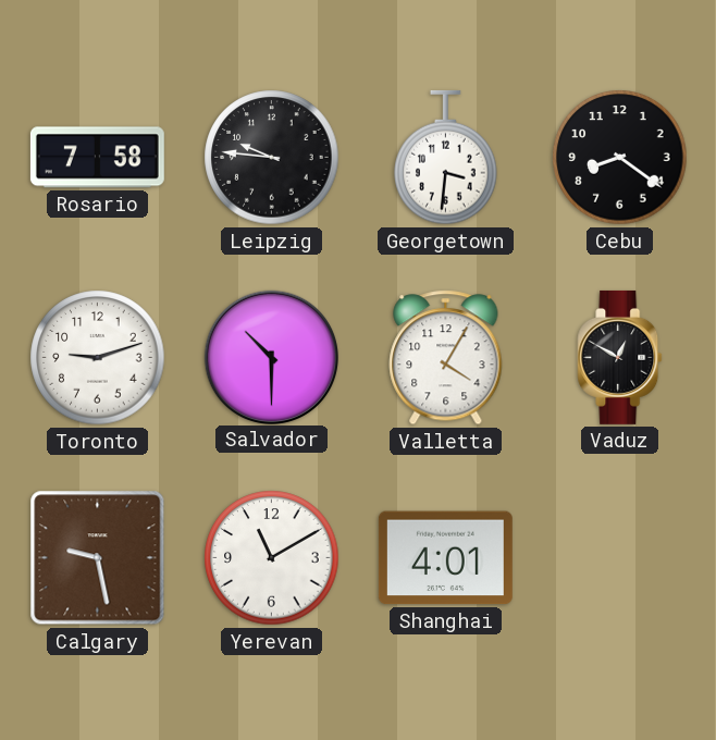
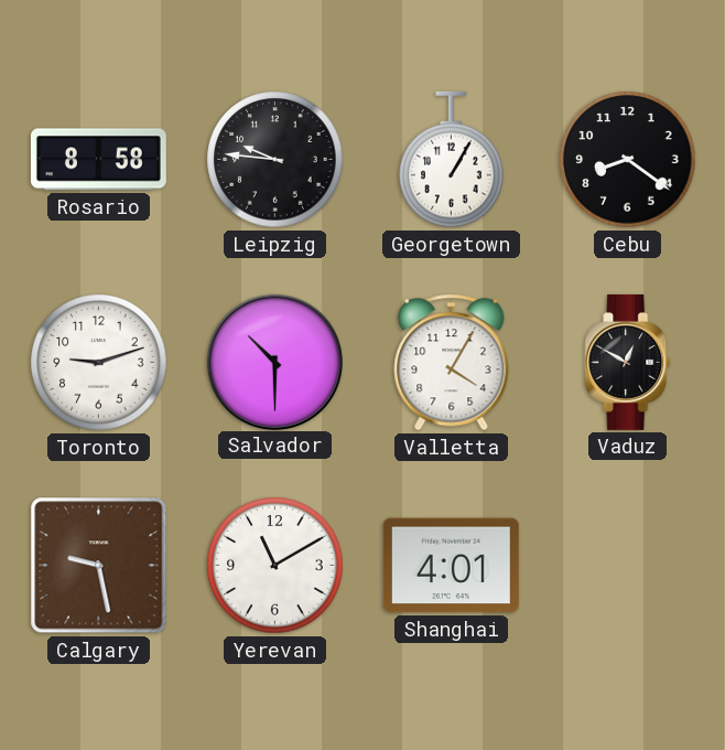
Rosario: 7:58 -> 8:58
Georgetown: 3:31 -> 1:05
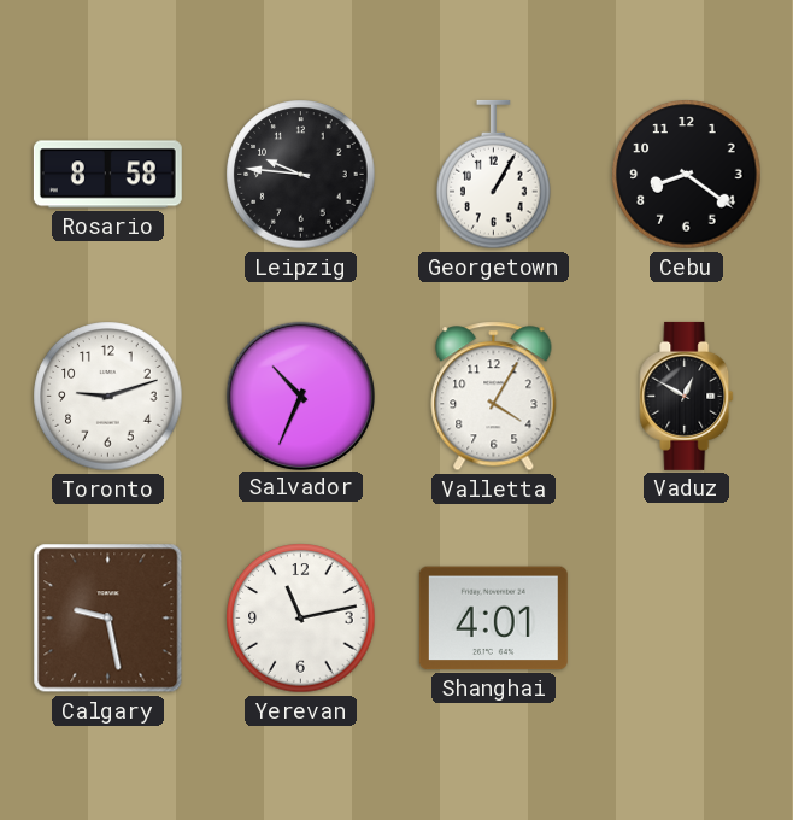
Salvador: 10:30 -> 10:34
Yerevan: 11:10 -> 11:13
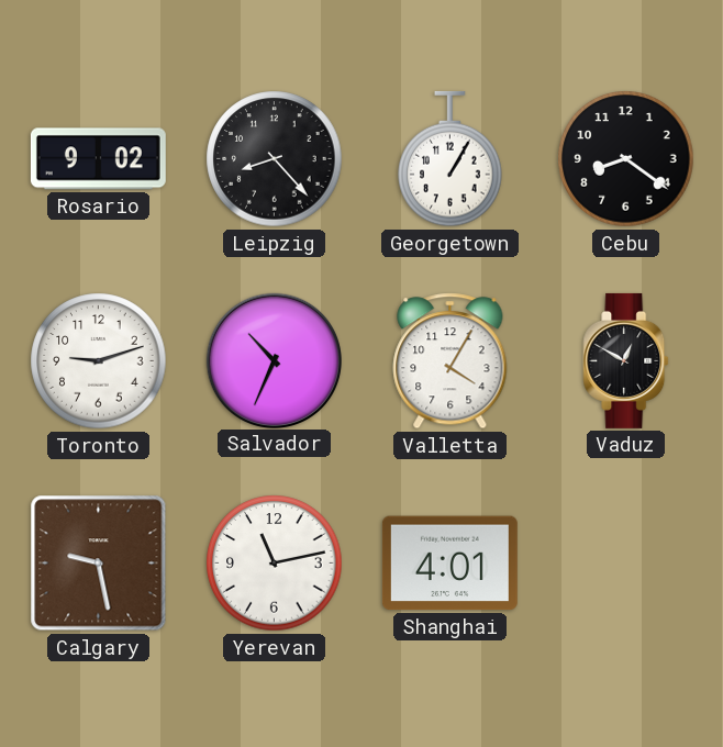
Rosario: 8:58 -> 9:02
Leipzig: 9:46 -> 8:23
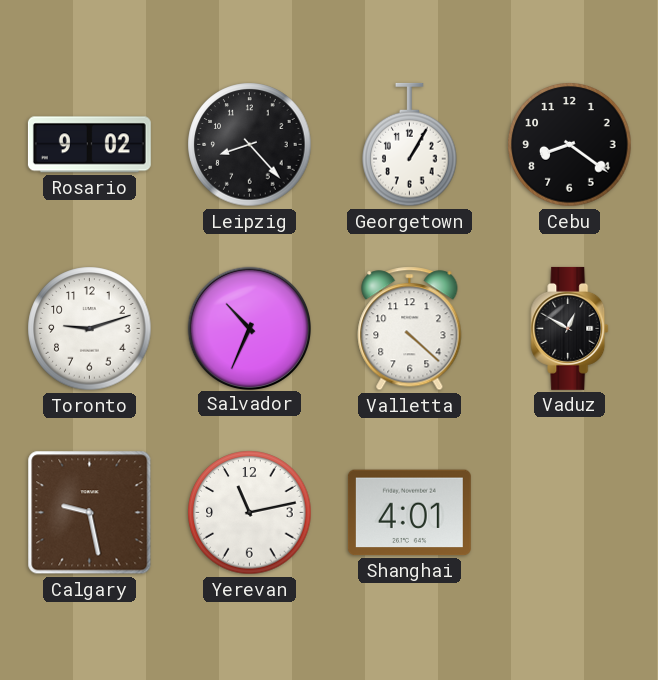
Valletta: 4:05 -> 4:22
